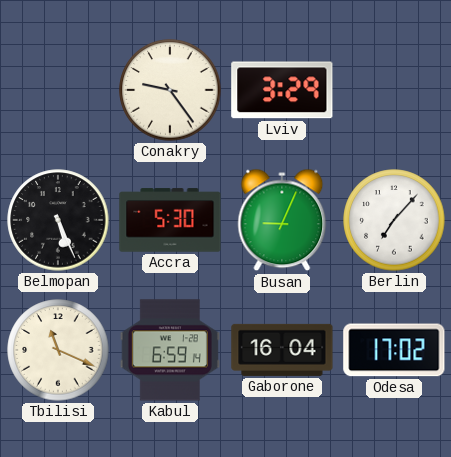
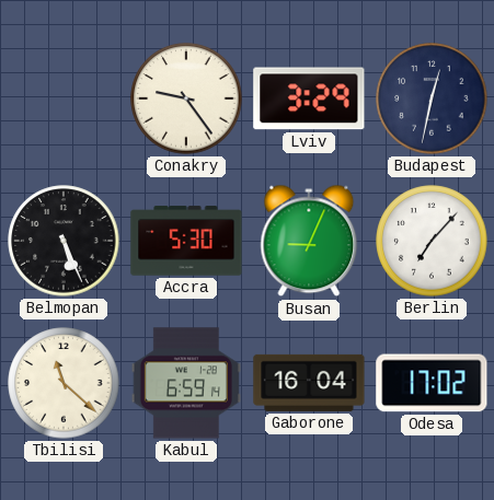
Budapest: none -> 12:32
Tbilisi: 11:19 -> 11:22
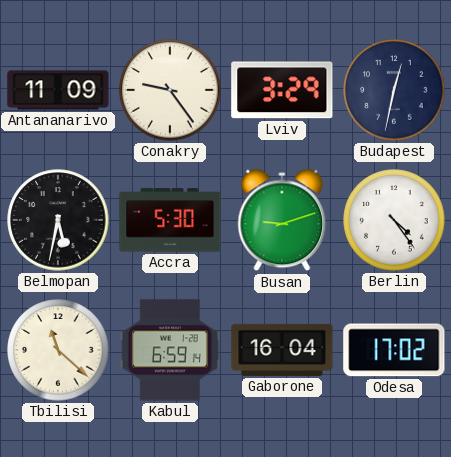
Antananarivo: none -> 11:09
Belmopan: 5:26 -> 5:32
Busan: 9:04 -> 9:12
Berlin: 7:07 -> 4:24
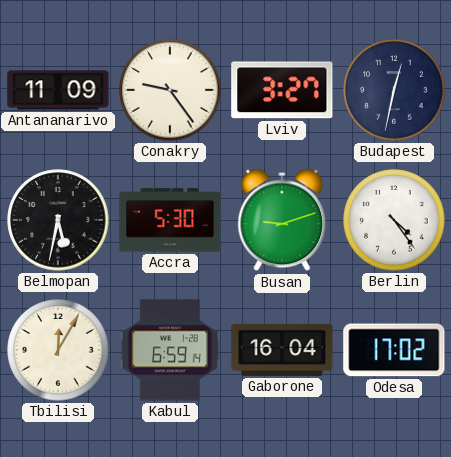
Lviv: 3:29 -> 3:27
Tbilisi: 11:22 -> 12:05
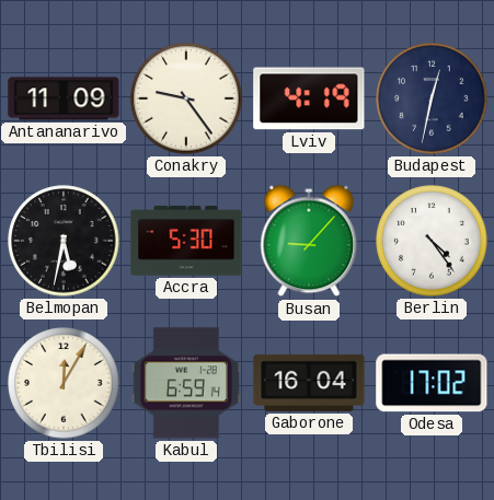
Lviv: 3:27 -> 4:19
Busan: 9:12 -> 9:07
